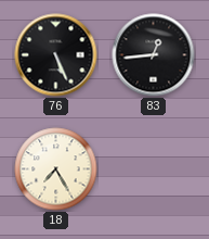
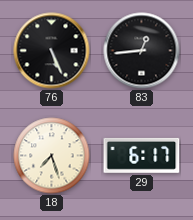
18: 7:25 -> 7:27
29: none -> 6:17
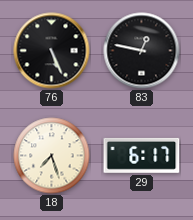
83: 12:44 -> 12:47
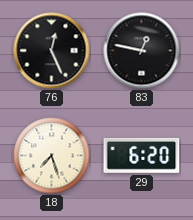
76: 5:26 -> 12:26
29: 6:17 -> 6:20
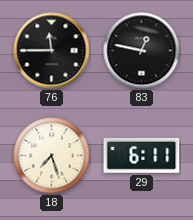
76: 12:26 -> 11:45
29: 6:20 -> 6:11
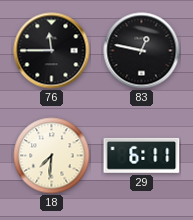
18: 7:27 -> 7:31
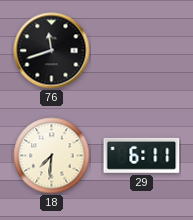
76: 11:45 -> 11:42
83: 12:47 -> none
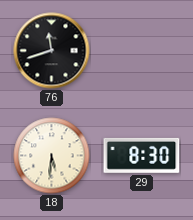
18: 7:31 -> 5:31
29: 6:11 -> 8:30
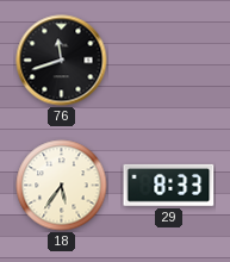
18: 5:31 -> 5:36
29: 8:30 -> 8:33
